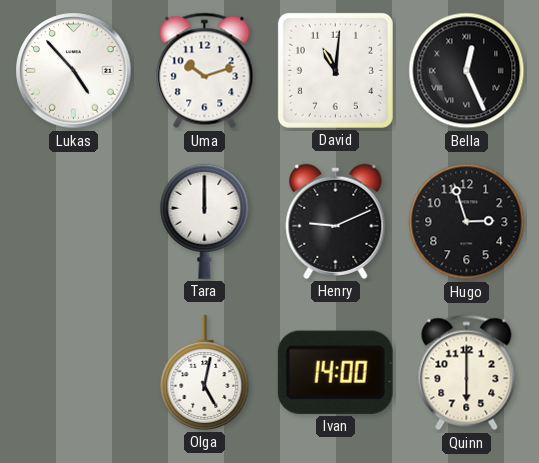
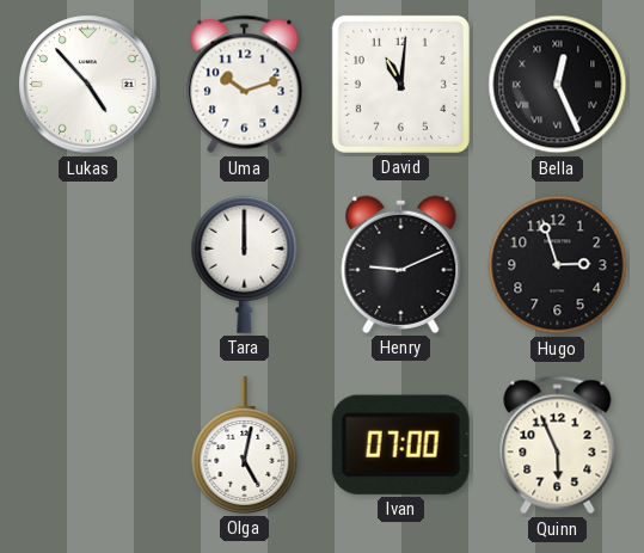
Ivan: 14:00 -> 07:00
Quinn: 6:00 -> 5:56
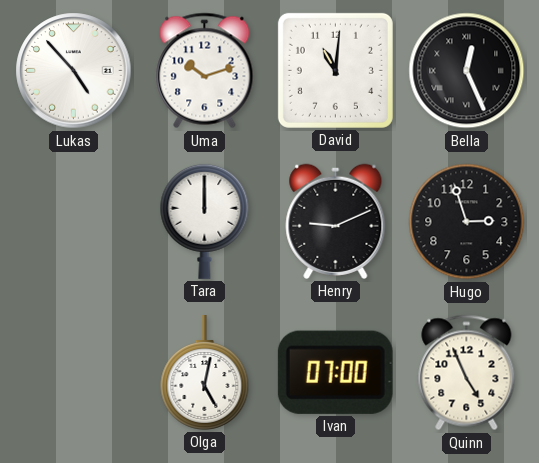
Quinn: 5:56 -> 4:56
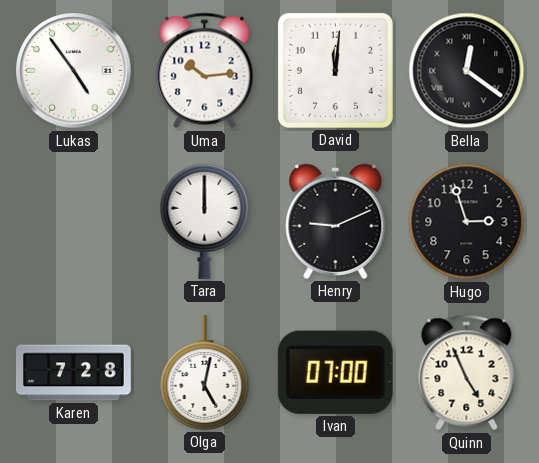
Lukas: 4:53 -> 4:54
Uma: 10:12 -> 10:14
David: 11:01 -> 12:01
Bella: 12:26 -> 12:21
Karen: none -> 7:28
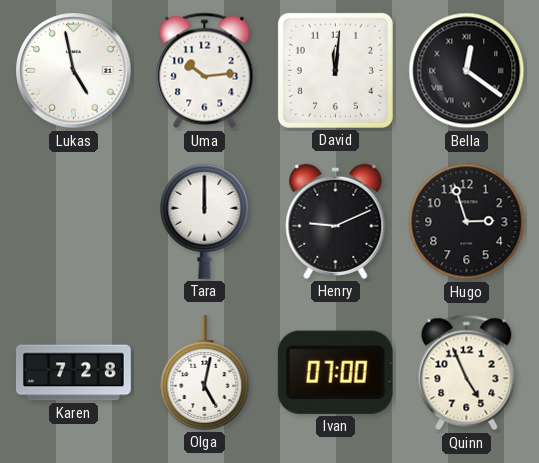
Lukas: 4:54 -> 4:58
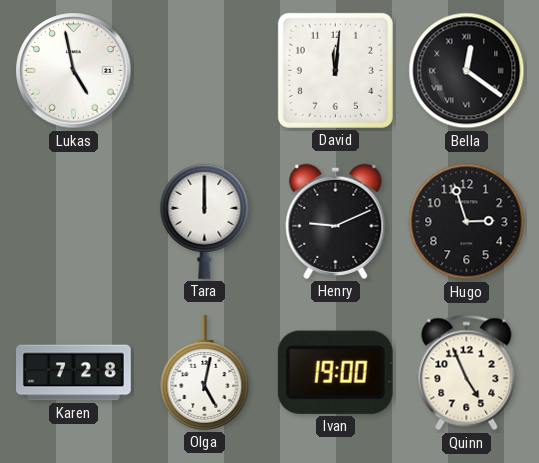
Uma: 10:14 -> none
Ivan: 07:00 -> 19:00
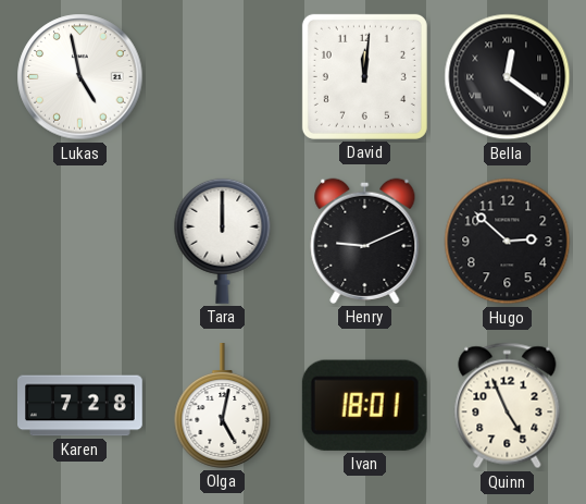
Hugo: 2:57 -> 2:52
Ivan: 19:00 -> 18:01
